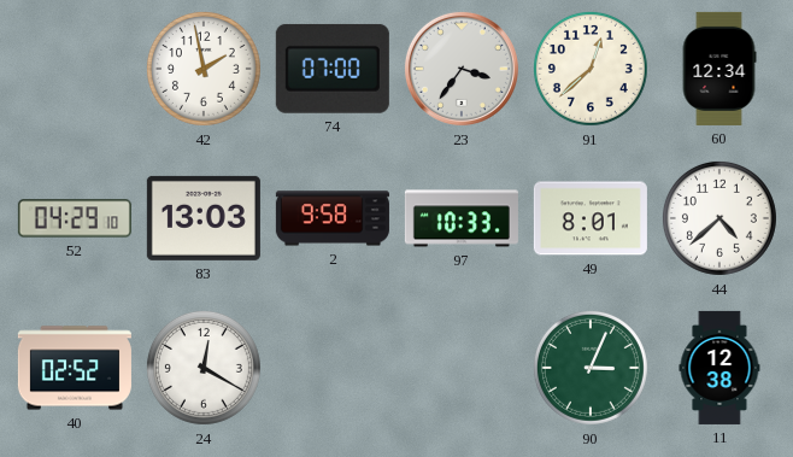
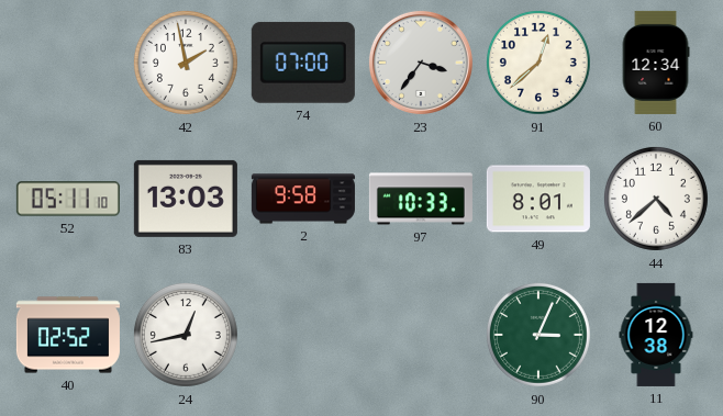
52: 04:29 -> 05:11
24: 12:20 -> 12:43
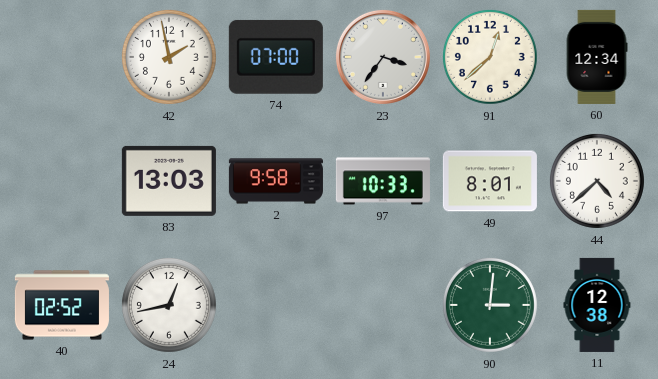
52: 05:11 -> none
90: 3:04 -> 3:01
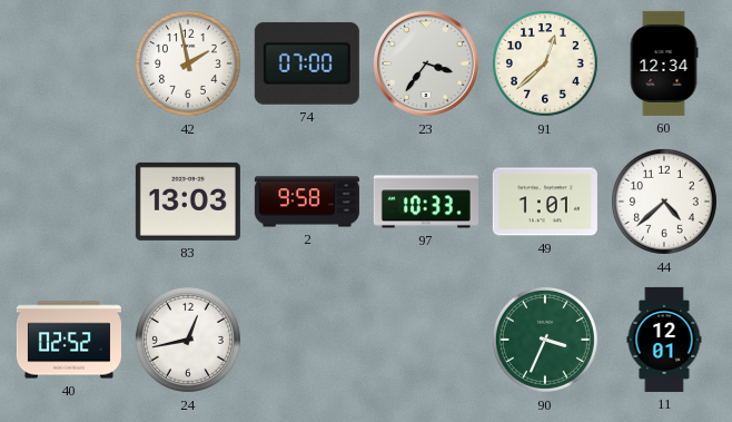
49: 8:01 -> 1:01
90: 3:01 -> 3:34
11: 12:38 -> 12:01
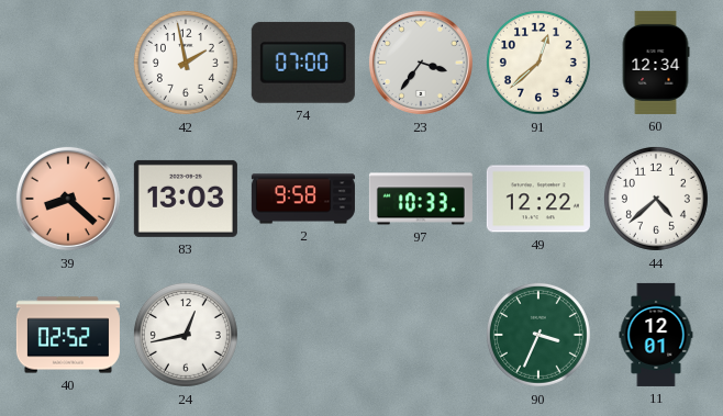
39: none -> 8:22
49: 1:01 -> 12:22
